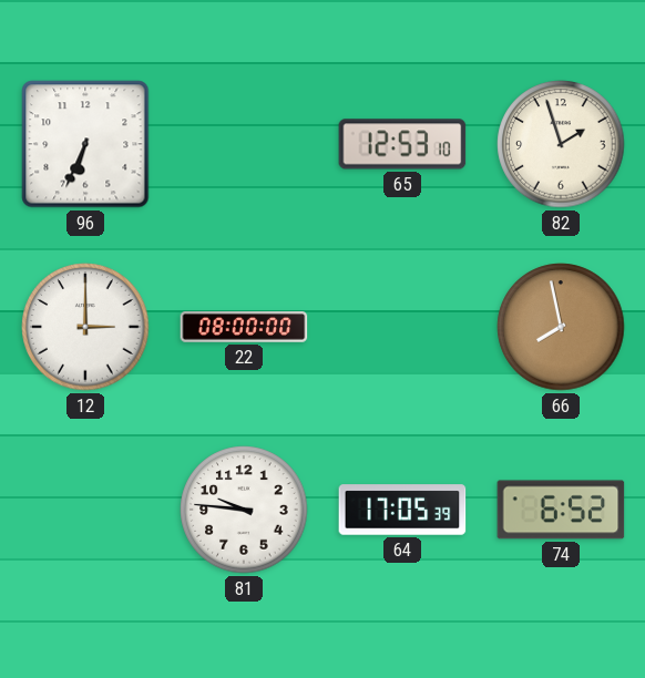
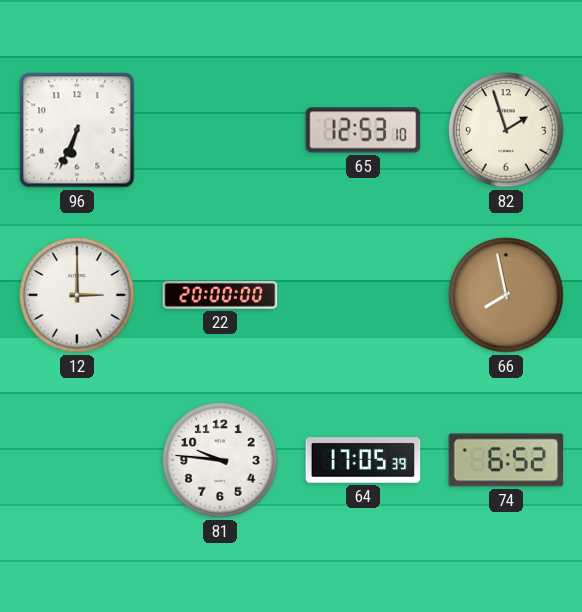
22: 08:00 -> 20:00
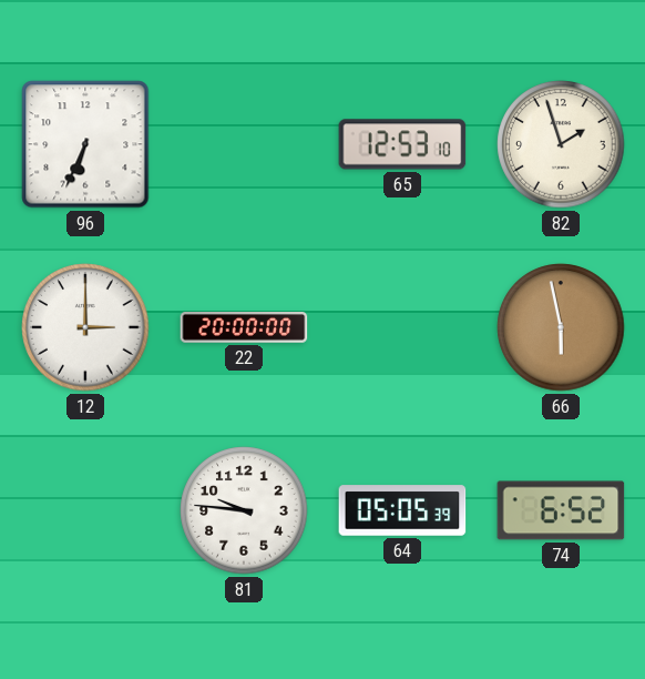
66: 7:58 -> 5:58
64: 17:05 -> 05:05
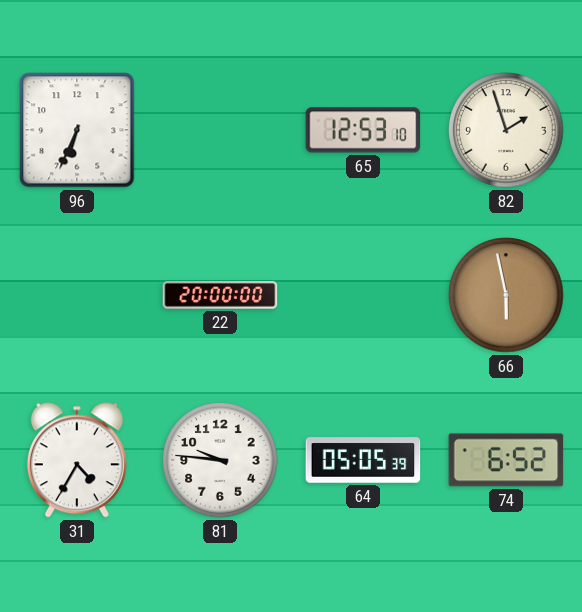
12: 3:00 -> none
31: none -> 4:35
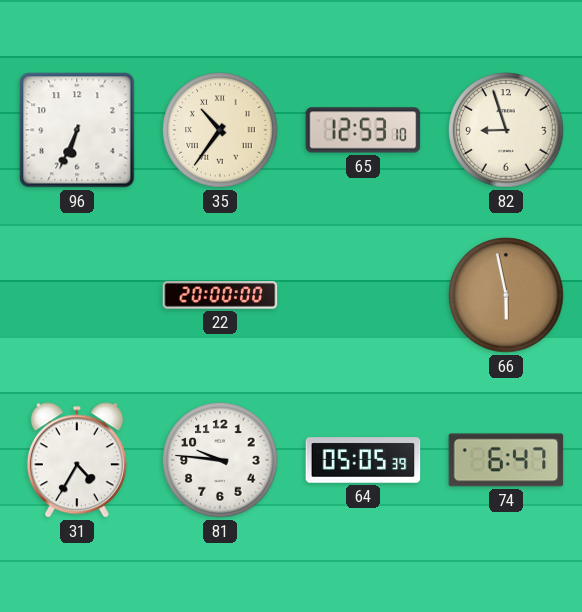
35: none -> 10:36
82: 1:57 -> 8:57
74: 6:52 -> 6:47
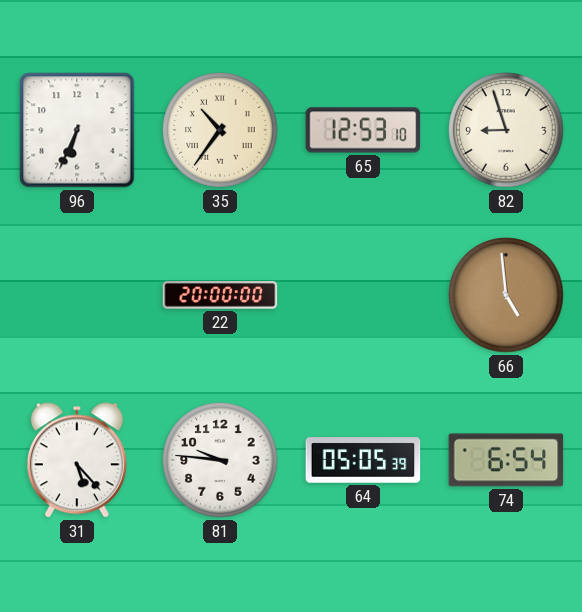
66: 5:58 -> 4:59
31: 4:35 -> 5:23
74: 6:47 -> 6:54
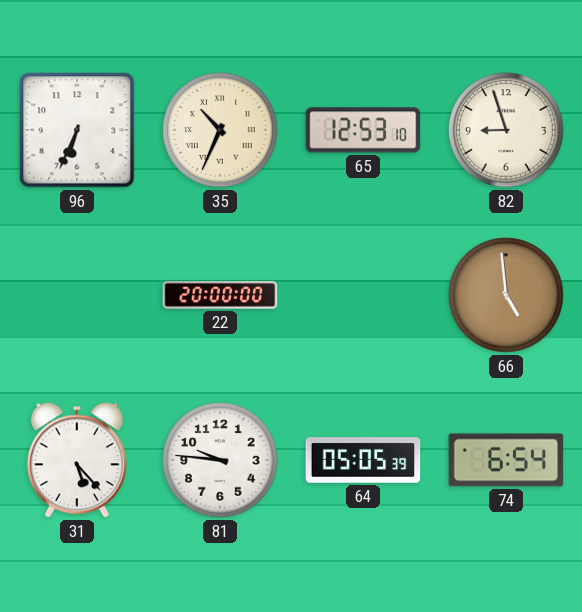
35: 10:36 -> 10:34
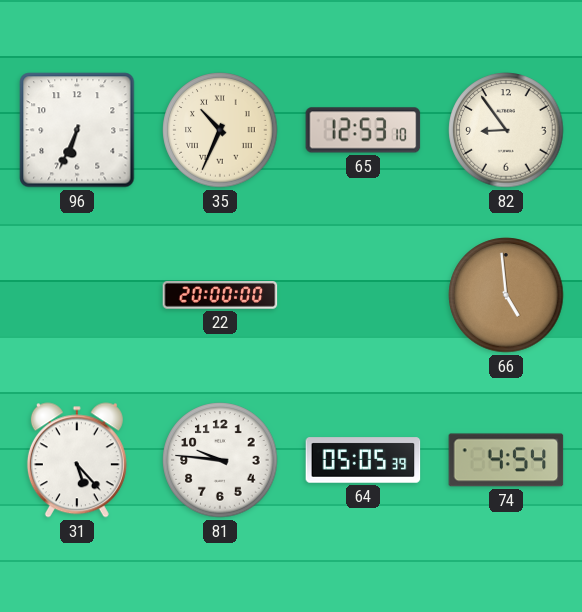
82: 8:57 -> 8:54
74: 6:54 -> 4:54
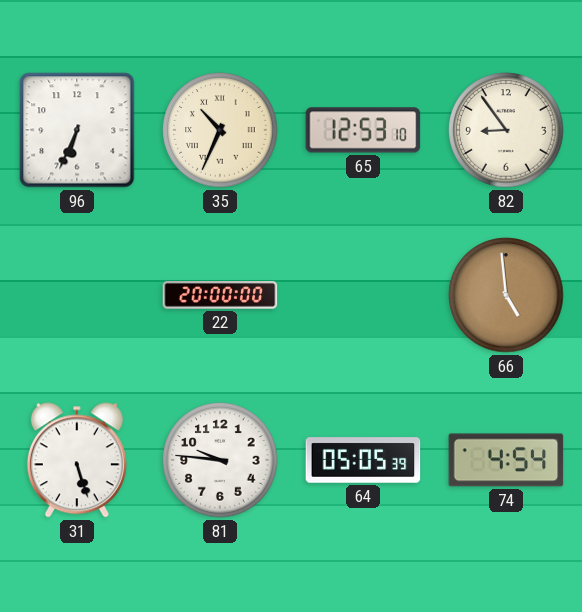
31: 5:23 -> 5:27
